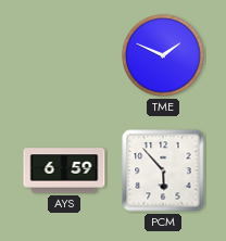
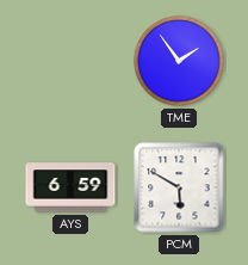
TME: 1:49 -> 1:54
PCM: 5:53 -> 5:50
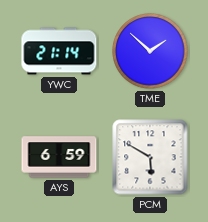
YWC: none -> 21:14
TME: 1:54 -> 1:52
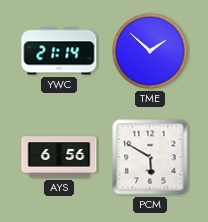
AYS: 6:59 -> 6:56
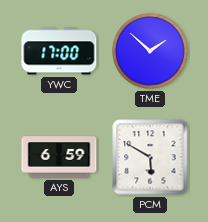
YWC: 21:14 -> 17:00
AYS: 6:56 -> 6:59
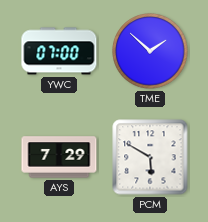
YWC: 17:00 -> 07:00
AYS: 6:59 -> 7:29
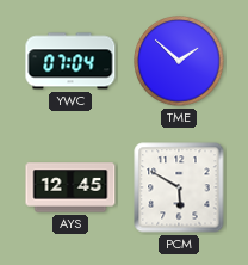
YWC: 07:00 -> 07:04
AYS: 7:29 -> 12:45
